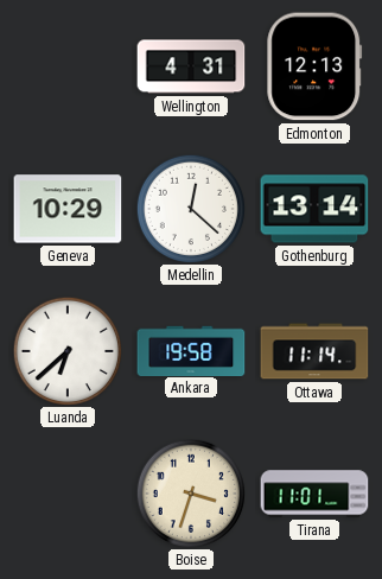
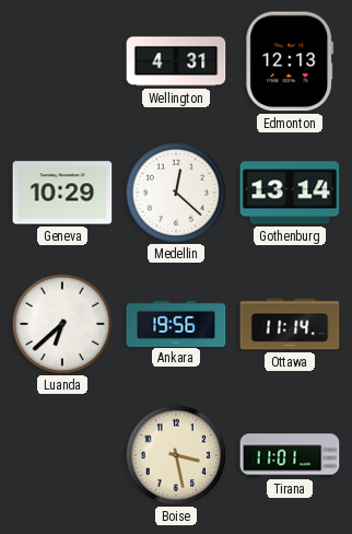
Ankara: 19:58 -> 19:56
Boise: 3:33 -> 3:28
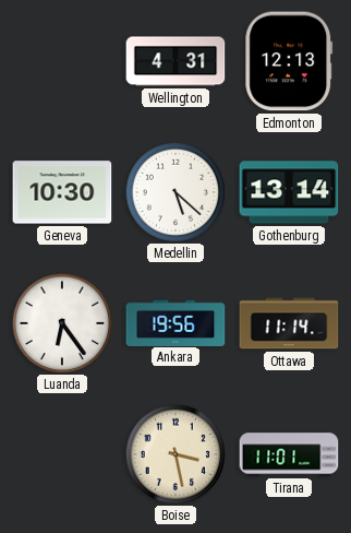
Geneva: 10:29 -> 10:30
Medellin: 12:22 -> 5:22
Luanda: 6:38 -> 6:24
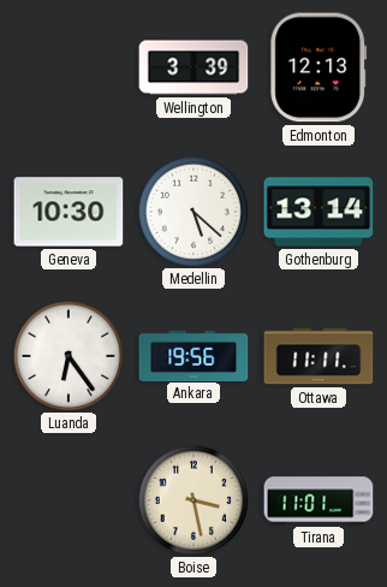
Wellington: 4:31 -> 3:39
Ottawa: 11:14 -> 11:11
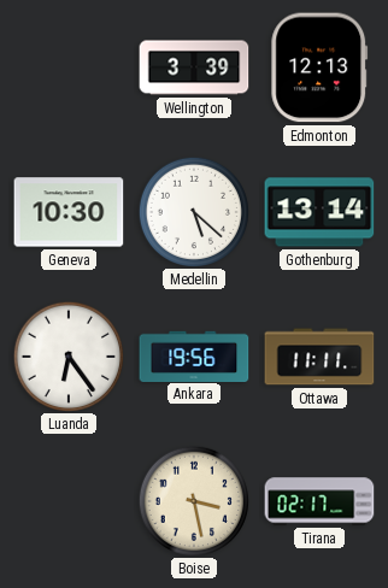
Tirana: 11:01 -> 02:17
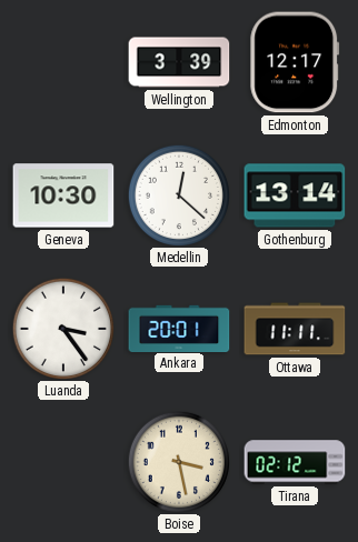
Edmonton: 12:13 -> 12:17
Medellin: 5:22 -> 12:22
Luanda: 6:24 -> 3:24
Ankara: 19:56 -> 20:01
Tirana: 02:17 -> 02:12
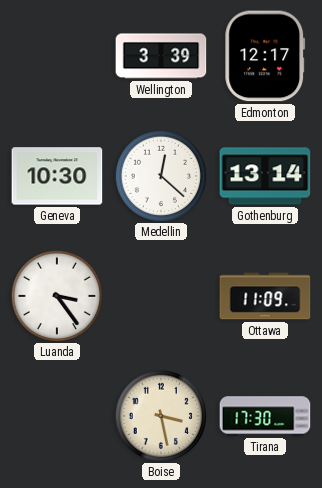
Ankara: 20:01 -> none
Ottawa: 11:11 -> 11:09
Tirana: 02:12 -> 17:30
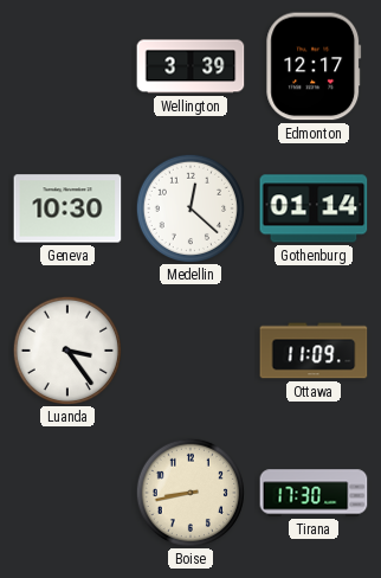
Gothenburg: 13:14 -> 01:14
Boise: 3:28 -> 8:43
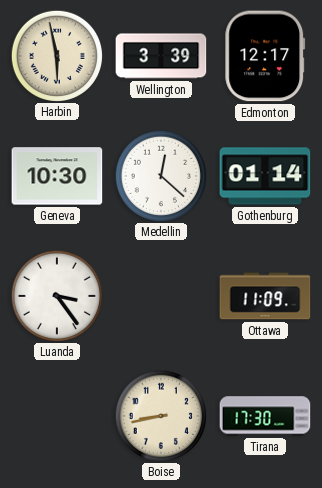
Harbin: none -> 5:58
